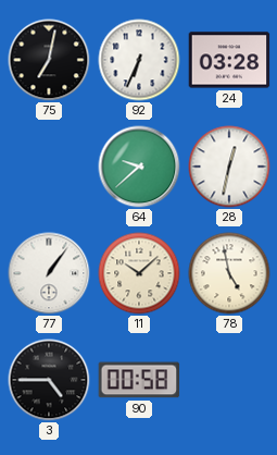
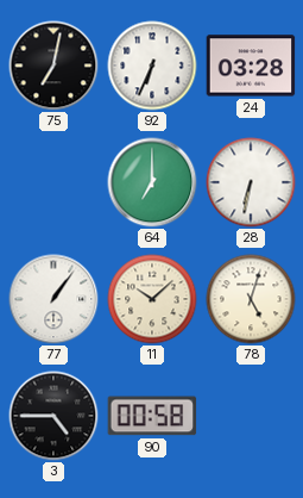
64: 9:38 -> 7:00
28: 12:32 -> 6:32
78: 4:58 -> 5:03
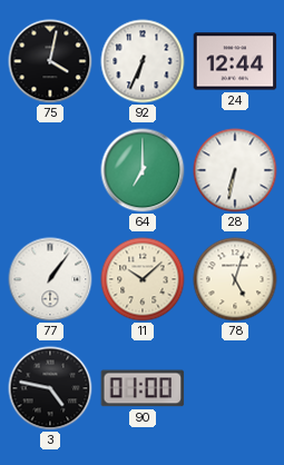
75: 7:02 -> 4:02
24: 03:28 -> 12:44
3: 4:45 -> 4:47
90: 00:58 -> 01:00
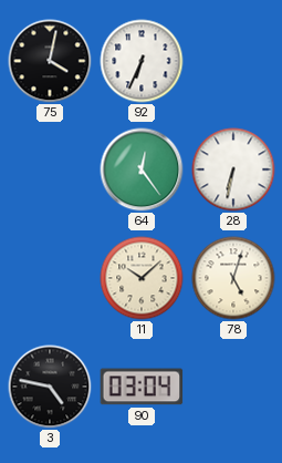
24: 12:44 -> none
64: 7:00 -> 12:24
77: 1:06 -> none
90: 01:00 -> 03:04
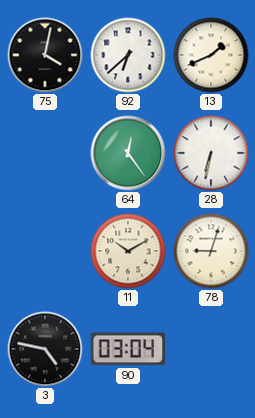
92: 6:34 -> 6:38
13: none -> 1:41
11: 10:08 -> 10:10
78: 5:03 -> 9:03
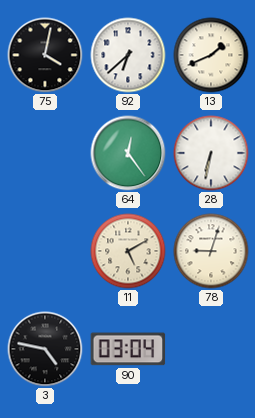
11: 10:10 -> 5:10
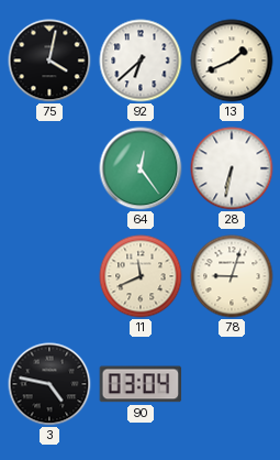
11: 5:10 -> 11:41
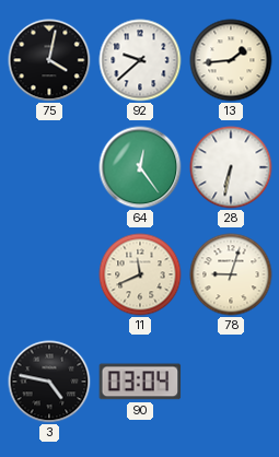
92: 6:38 -> 9:38
13: 1:41 -> 1:44
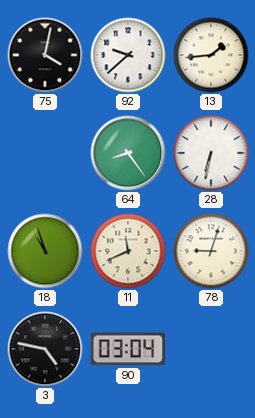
64: 12:24 -> 8:24
18: none -> 10:57
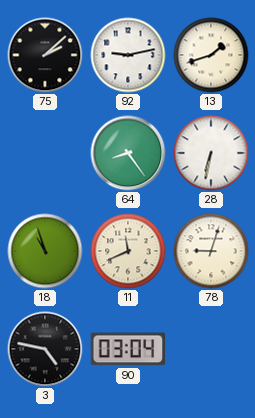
75: 4:02 -> 2:08
92: 9:38 -> 9:13
13: 1:44 -> 1:42
